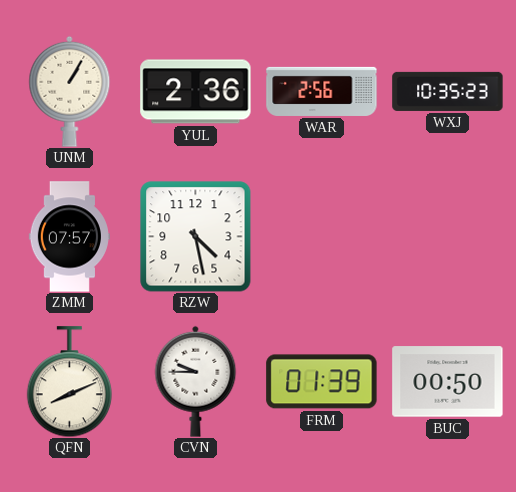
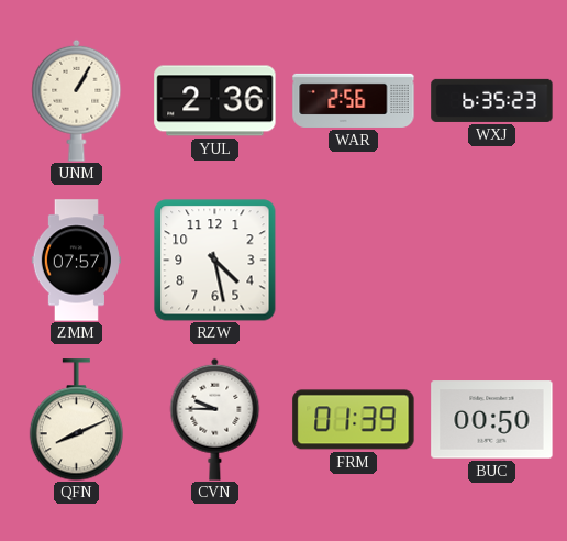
WXJ: 10:35 -> 6:35
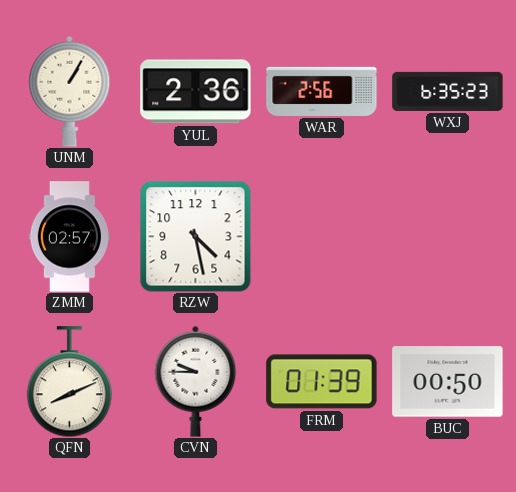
ZMM: 07:57 -> 02:57
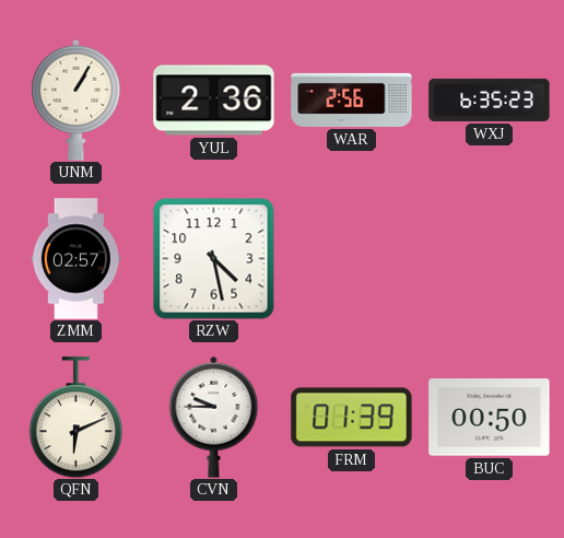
QFN: 8:11 -> 6:11
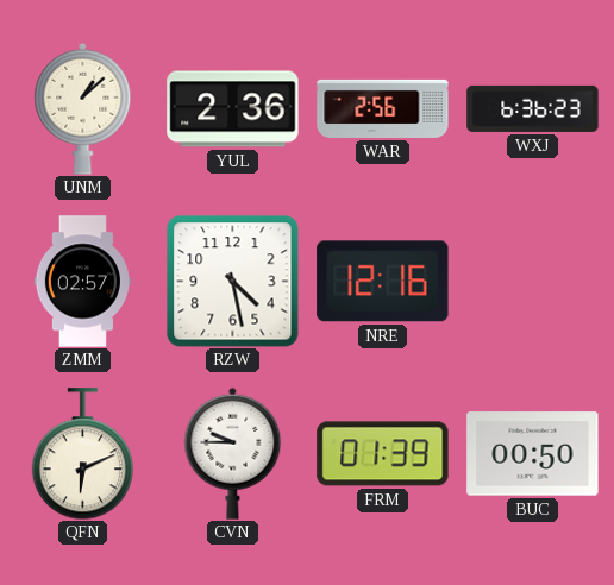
UNM: 1:05 -> 1:08
WXJ: 6:35 -> 6:36
NRE: none -> 12:16
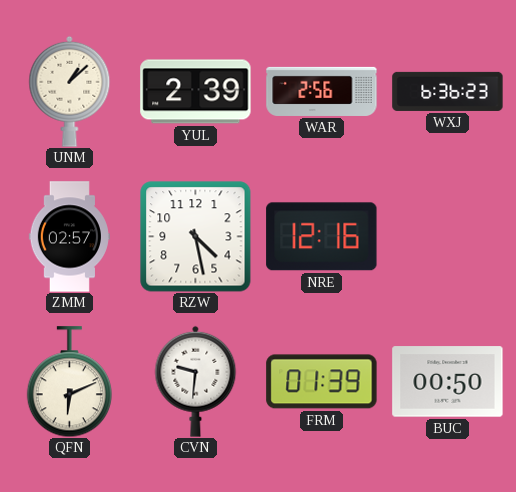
YUL: 2:36 -> 2:39
CVN: 9:45 -> 9:31
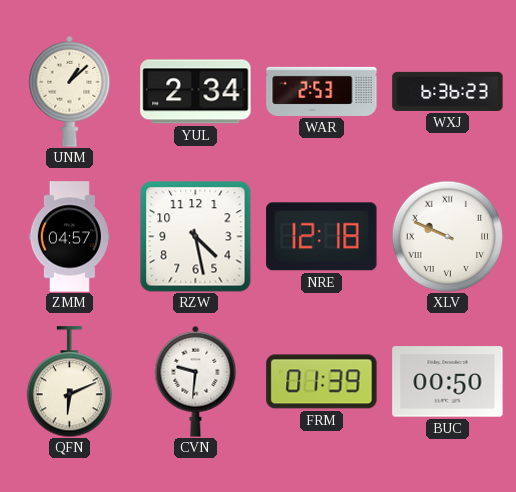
YUL: 2:39 -> 2:34
WAR: 2:56 -> 2:53
ZMM: 02:57 -> 04:57
NRE: 12:16 -> 12:18
XLV: none -> 9:49
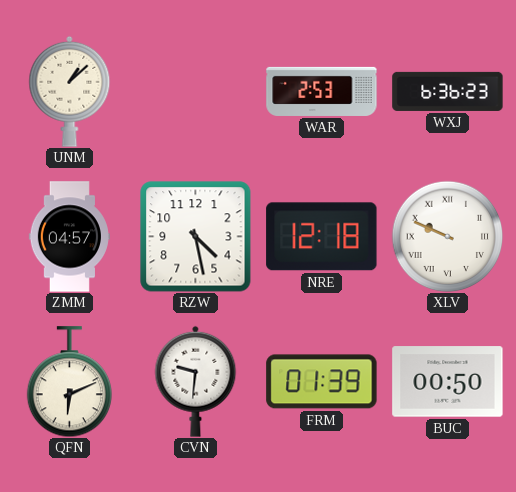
YUL: 2:34 -> none
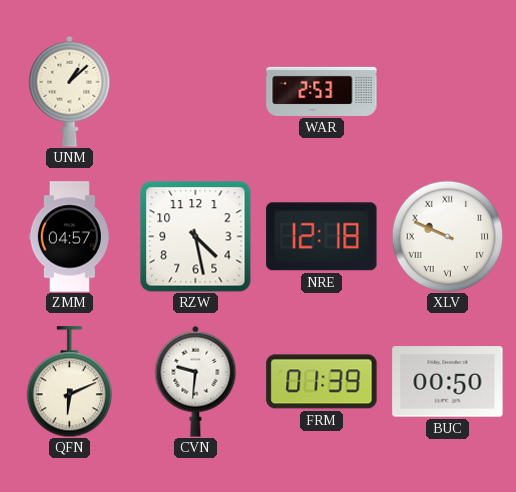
WXJ: 6:36 -> none
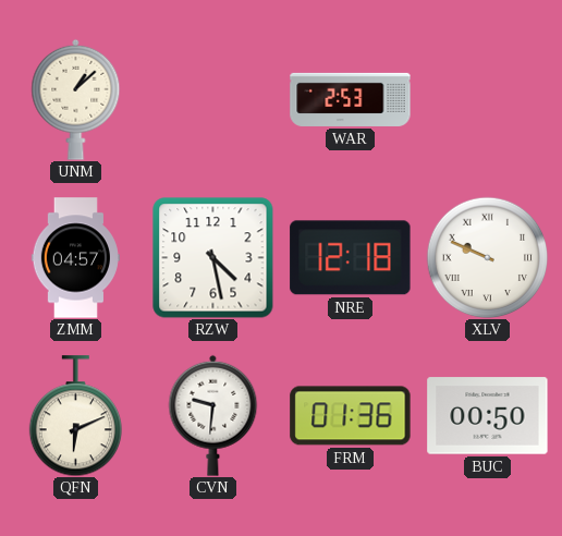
FRM: 01:39 -> 01:36
